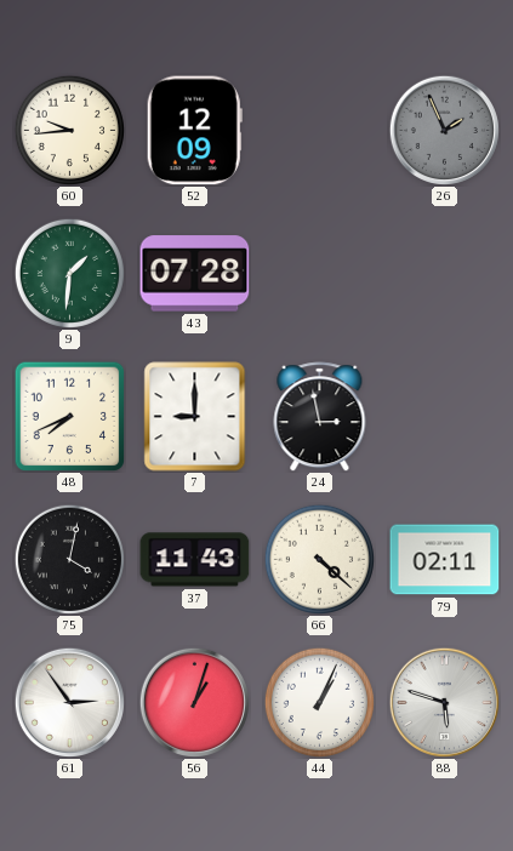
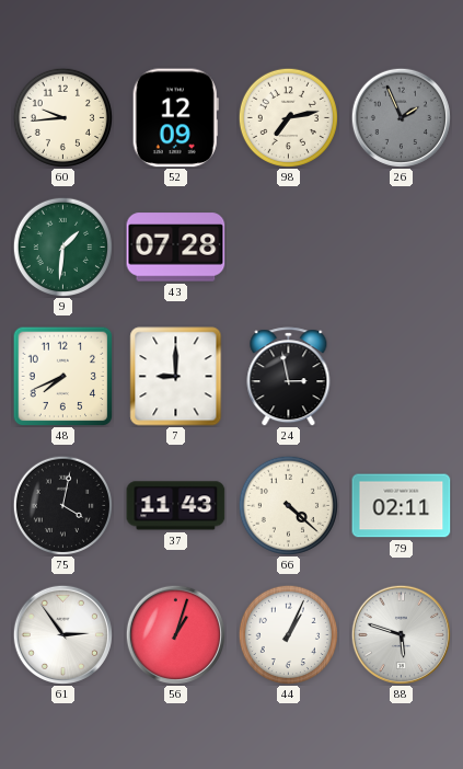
98: none -> 7:13
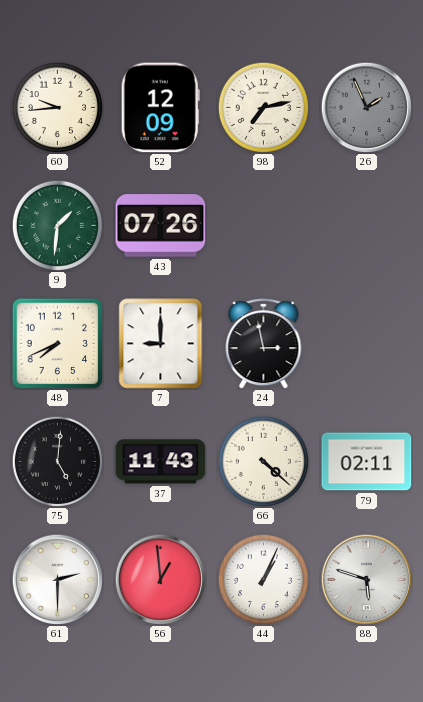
43: 07:28 -> 07:26
75: 4:02 -> 5:01
61: 2:54 -> 2:30
56: 1:03 -> 12:59
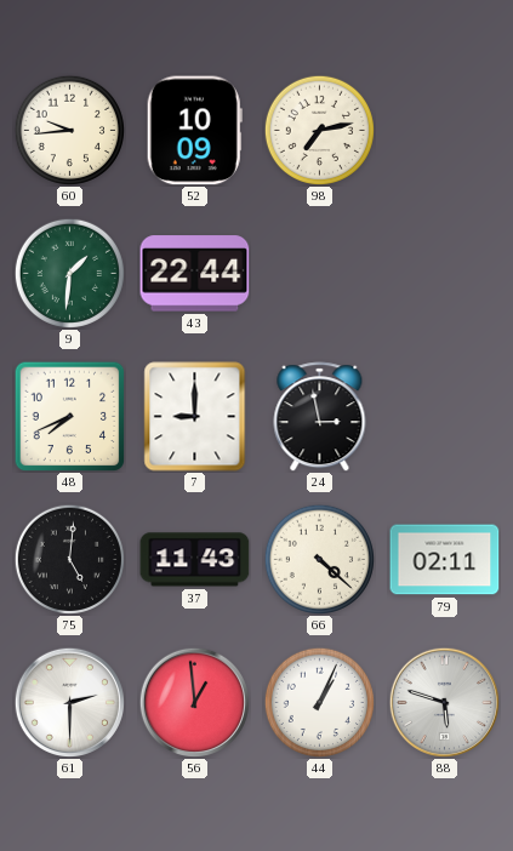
52: 12:09 -> 10:09
26: 1:56 -> none
43: 07:26 -> 22:44
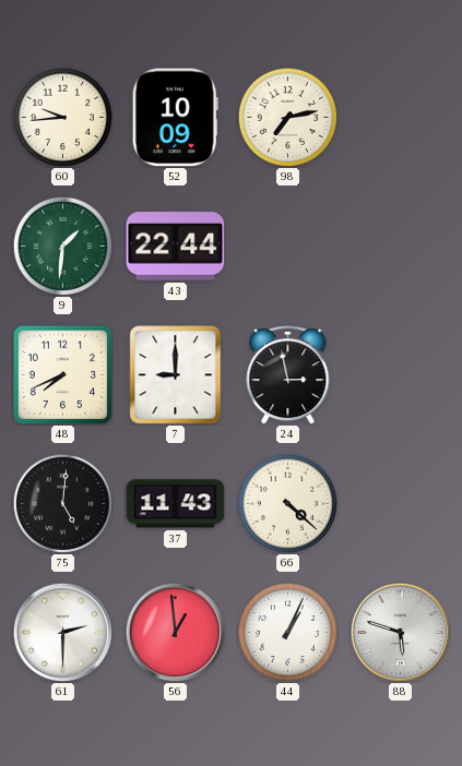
79: 02:11 -> none
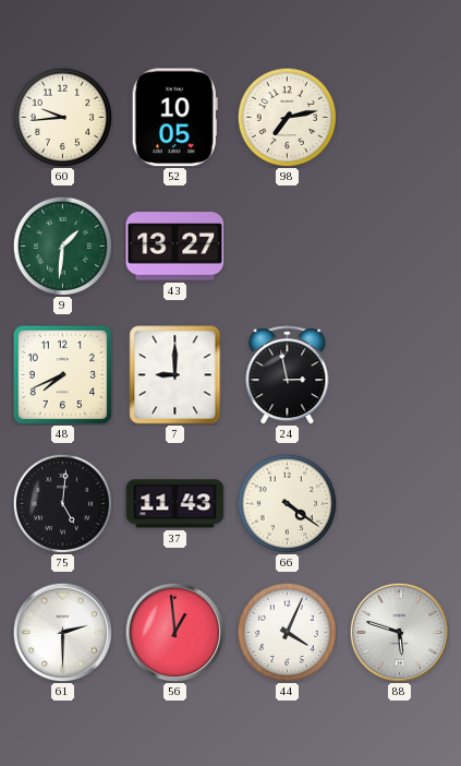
52: 10:09 -> 10:05
43: 22:44 -> 13:27
66: 4:22 -> 4:21
44: 1:04 -> 4:04
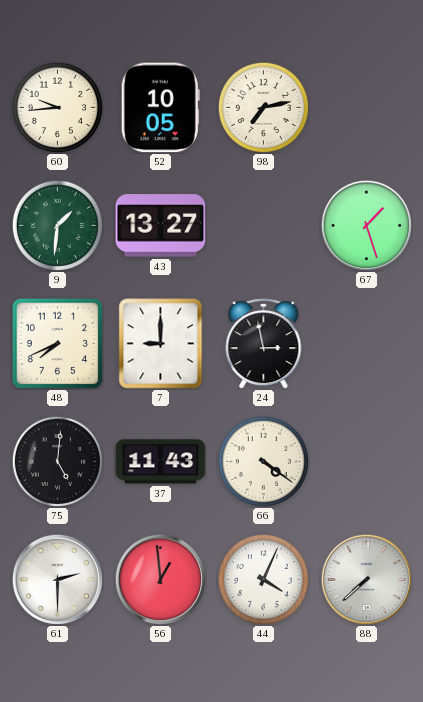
67: none -> 1:27
88: 5:48 -> 7:38
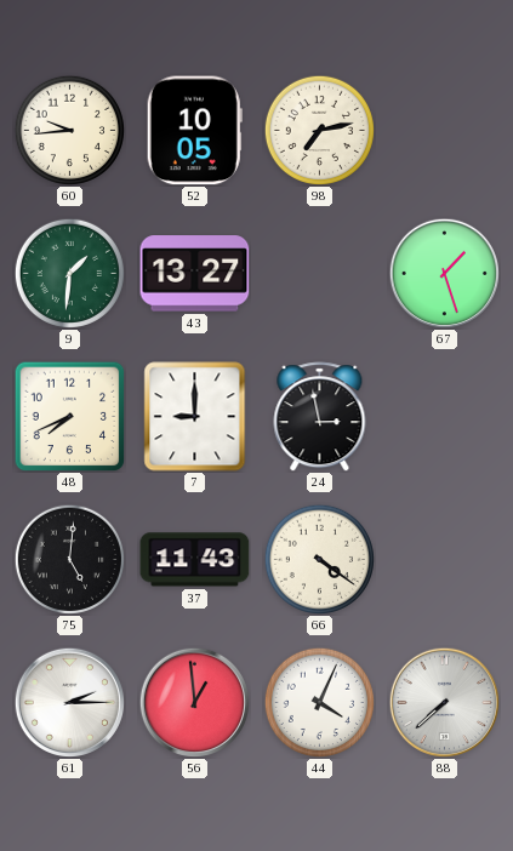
61: 2:30 -> 2:15
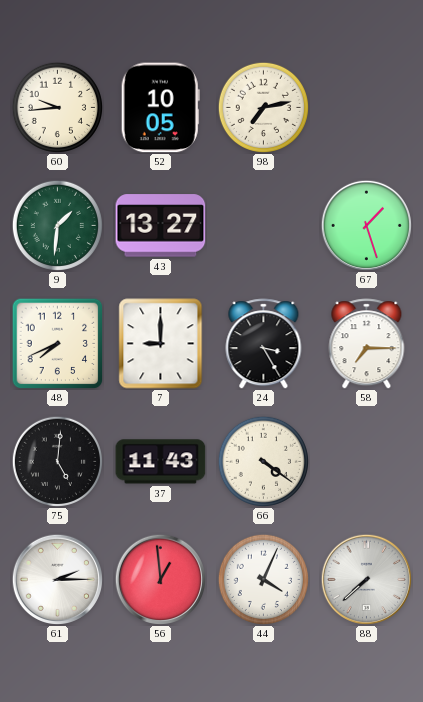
24: 2:58 -> 3:25
58: none -> 7:15
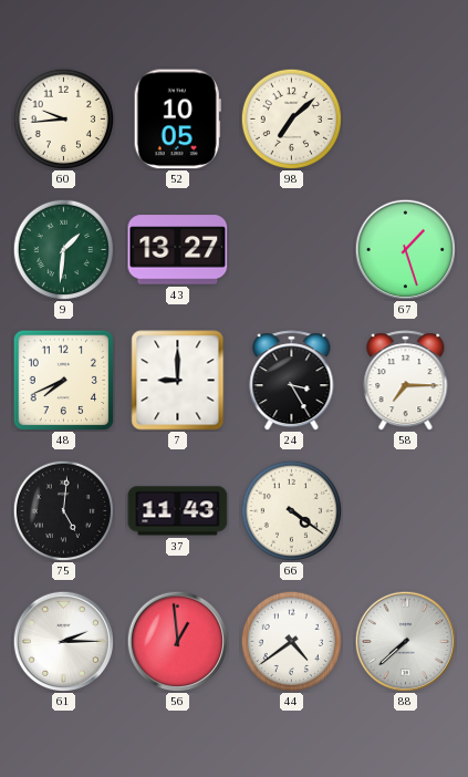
98: 7:13 -> 7:08
44: 4:04 -> 4:39
